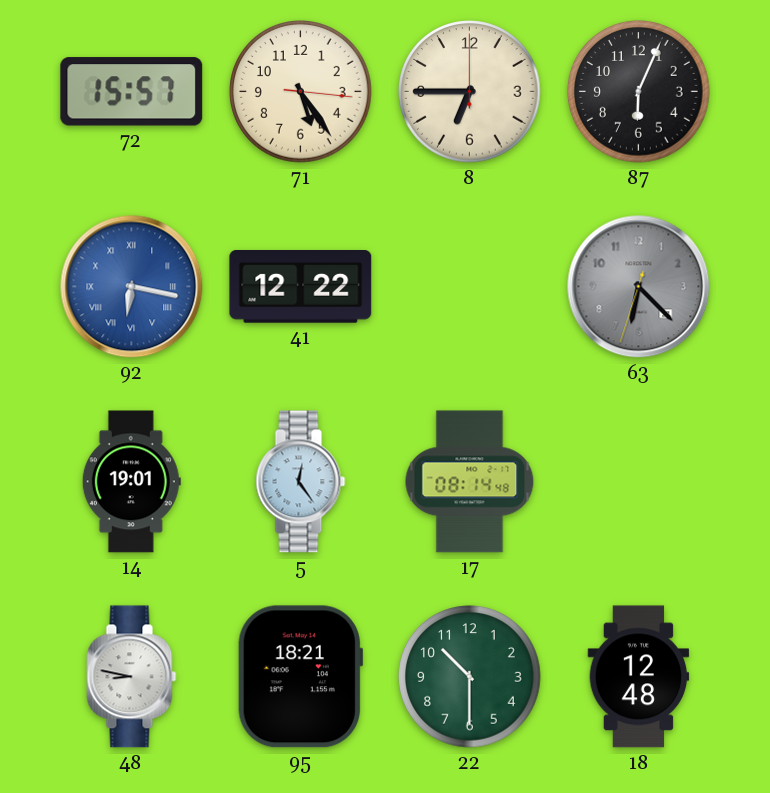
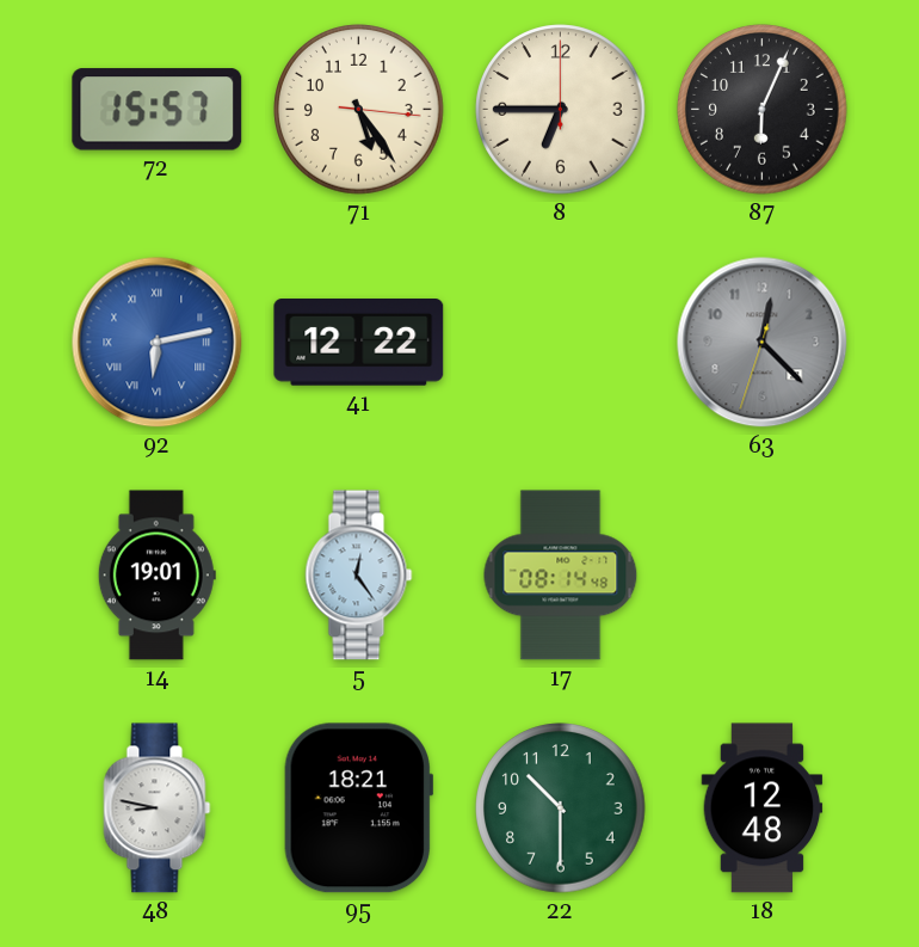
92: 6:17 -> 6:13
63: 6:22 -> 12:22
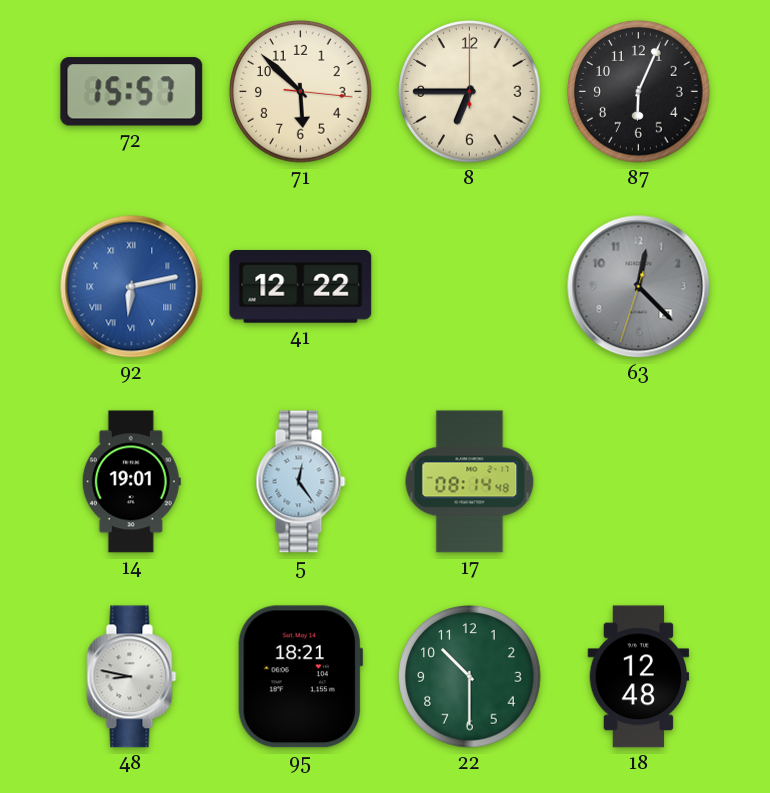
71: 5:24 -> 5:52
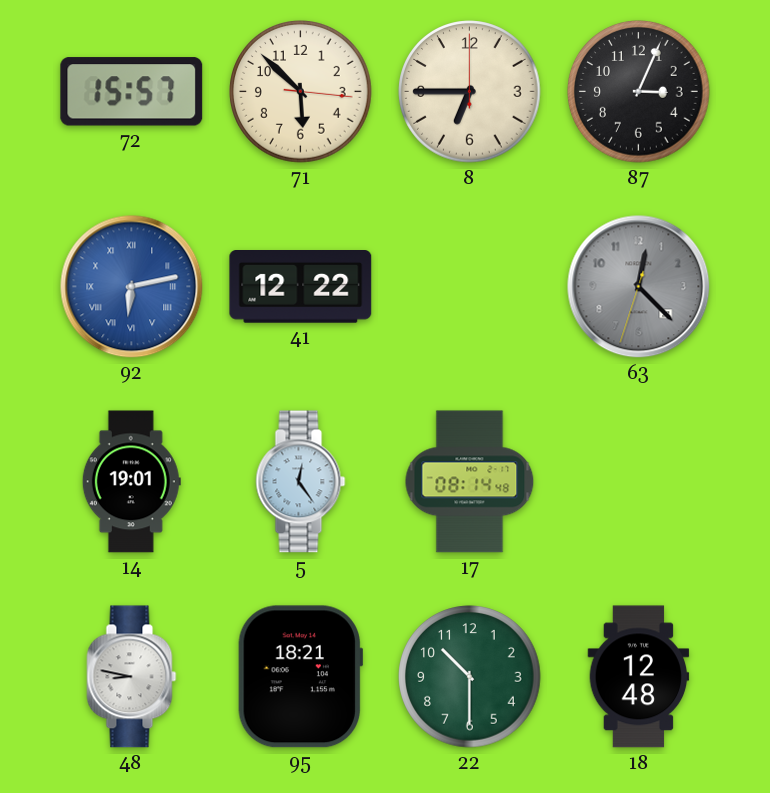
87: 6:04 -> 3:04
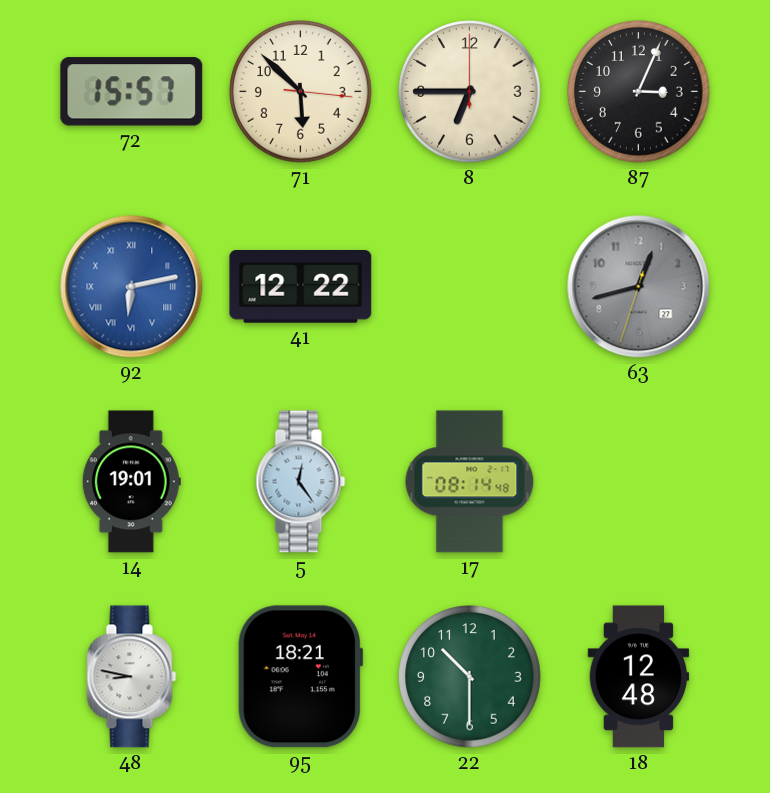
63: 12:22 -> 12:42
